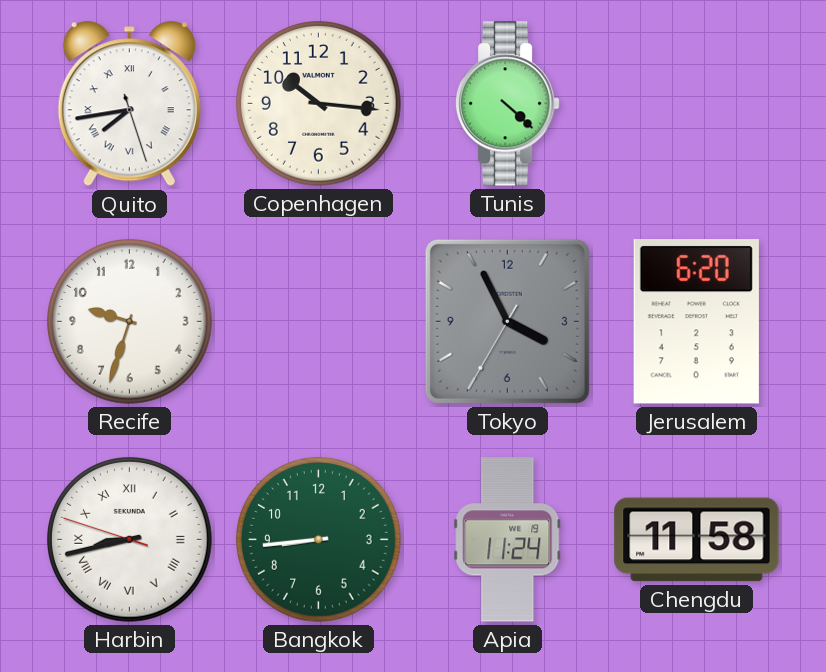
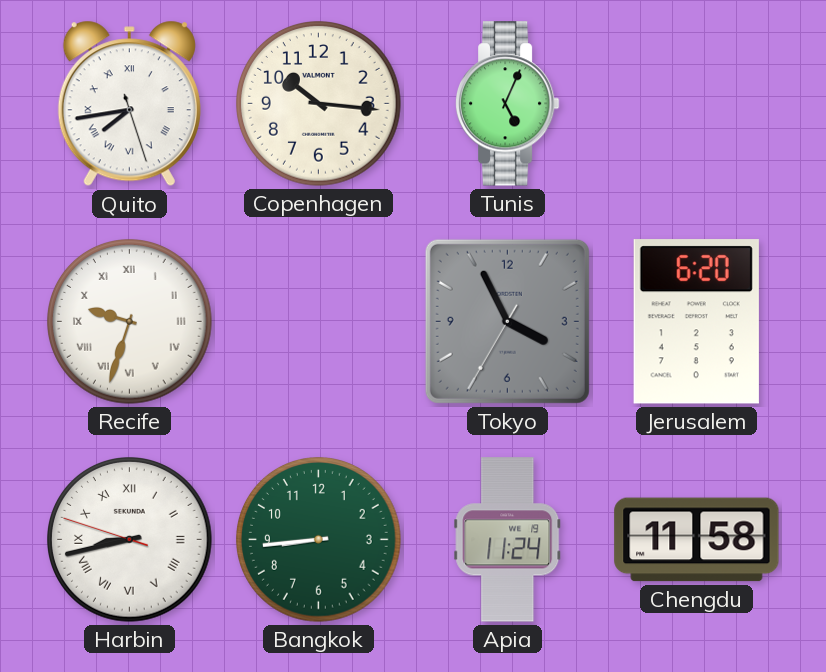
Tunis: 4:22 -> 5:04
Recife numerals: Arabic -> Roman
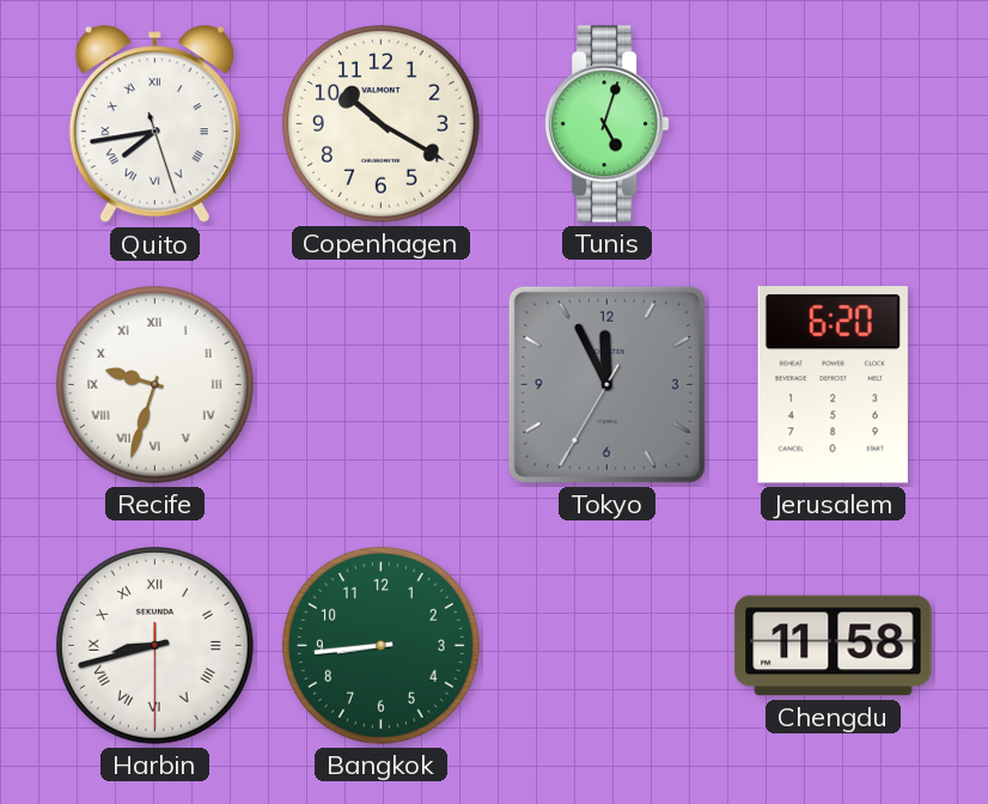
Copenhagen: 10:16 -> 10:20
Tunis: 5:04 -> 5:03
Tokyo: 3:55 -> 11:55
Harbin: 8:42:48 -> 8:42:30
Apia: 11:24 -> none
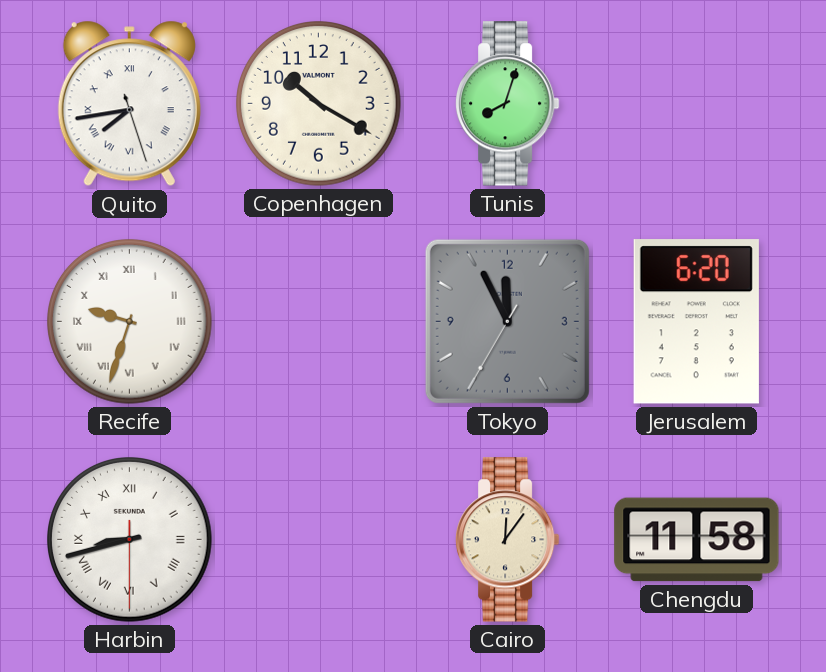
Tunis: 5:03 -> 8:03
Bangkok: 8:44 -> none
Cairo: none -> 12:06
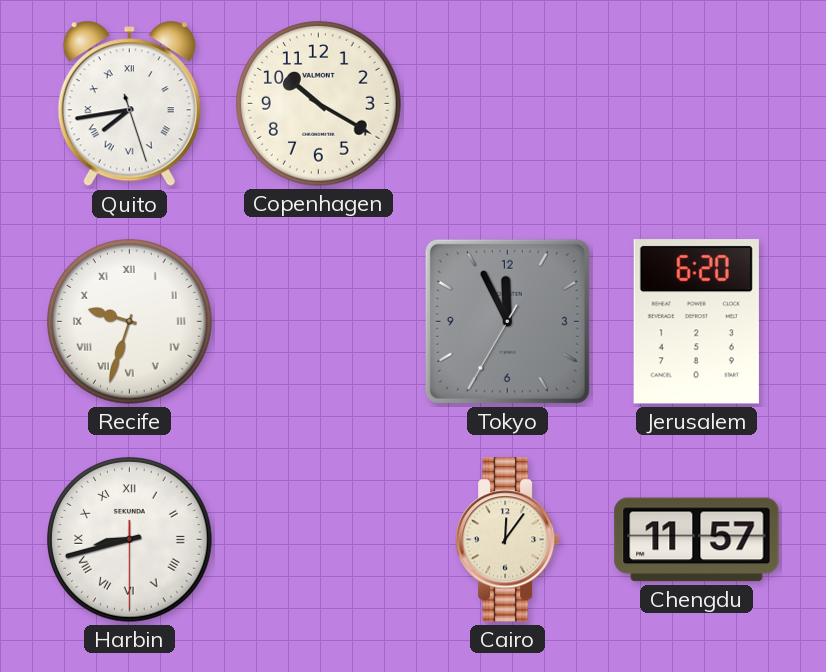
Tunis: 8:03 -> none
Chengdu: 11:58 -> 11:57
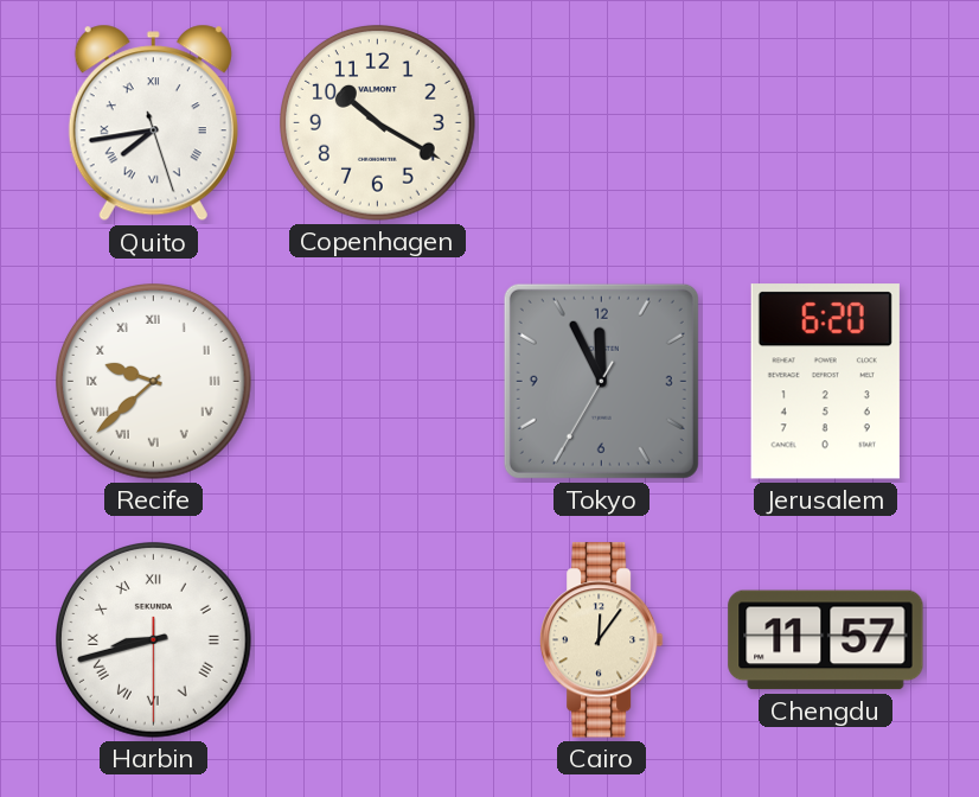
Recife: 9:33 -> 9:38
